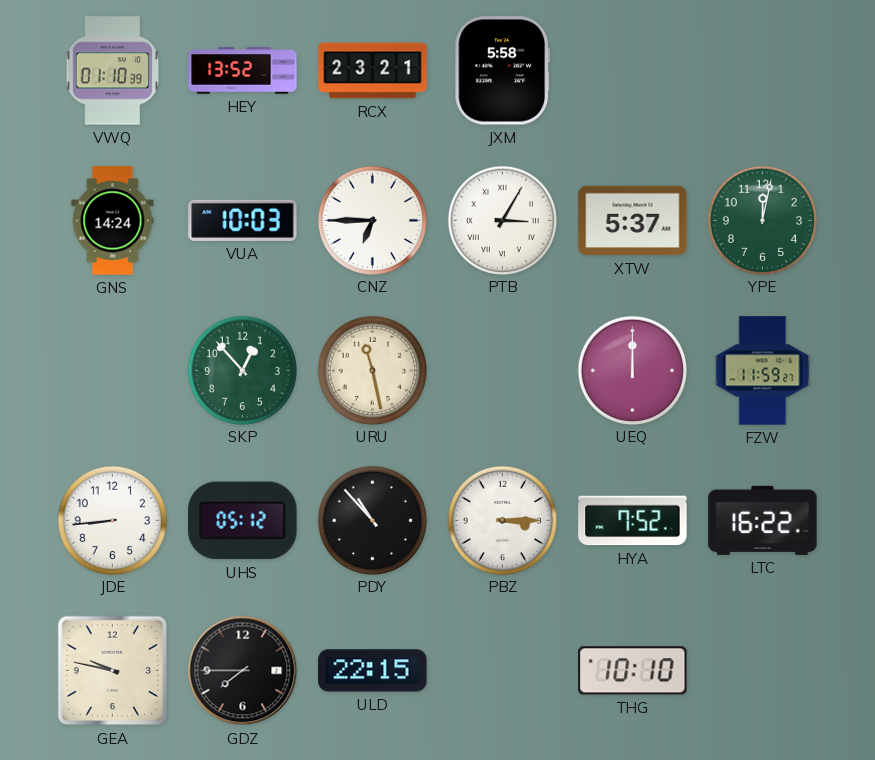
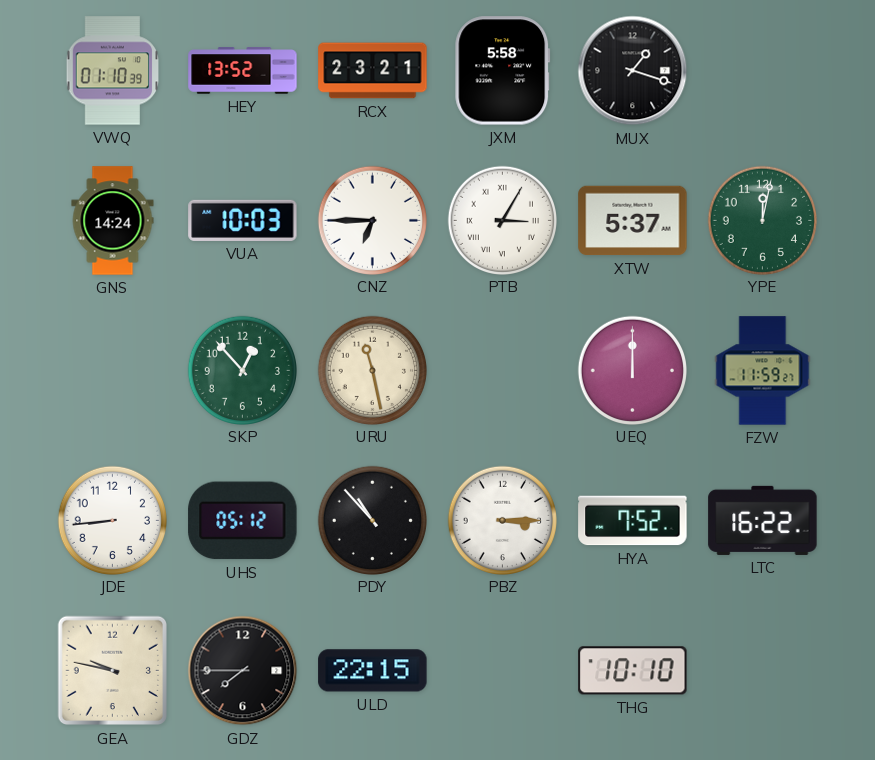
MUX: none -> 1:18
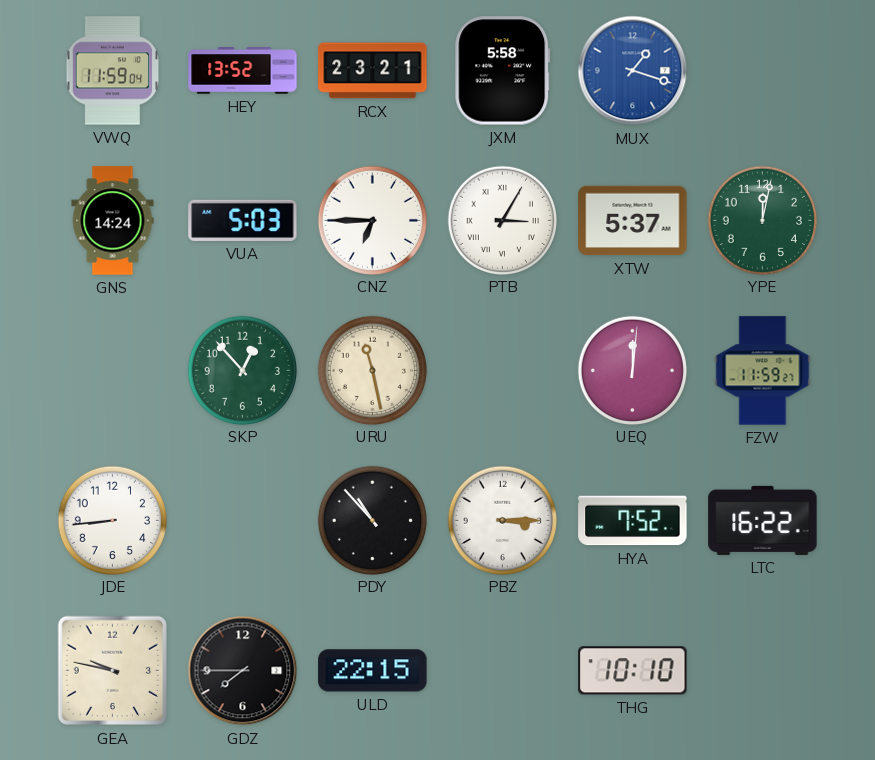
VWQ: 01:10 -> 11:59
MUX dial: black -> blue
VUA: 10:03 -> 5:03
UEQ: 12:00 -> 12:01
UHS: 05:12 -> none
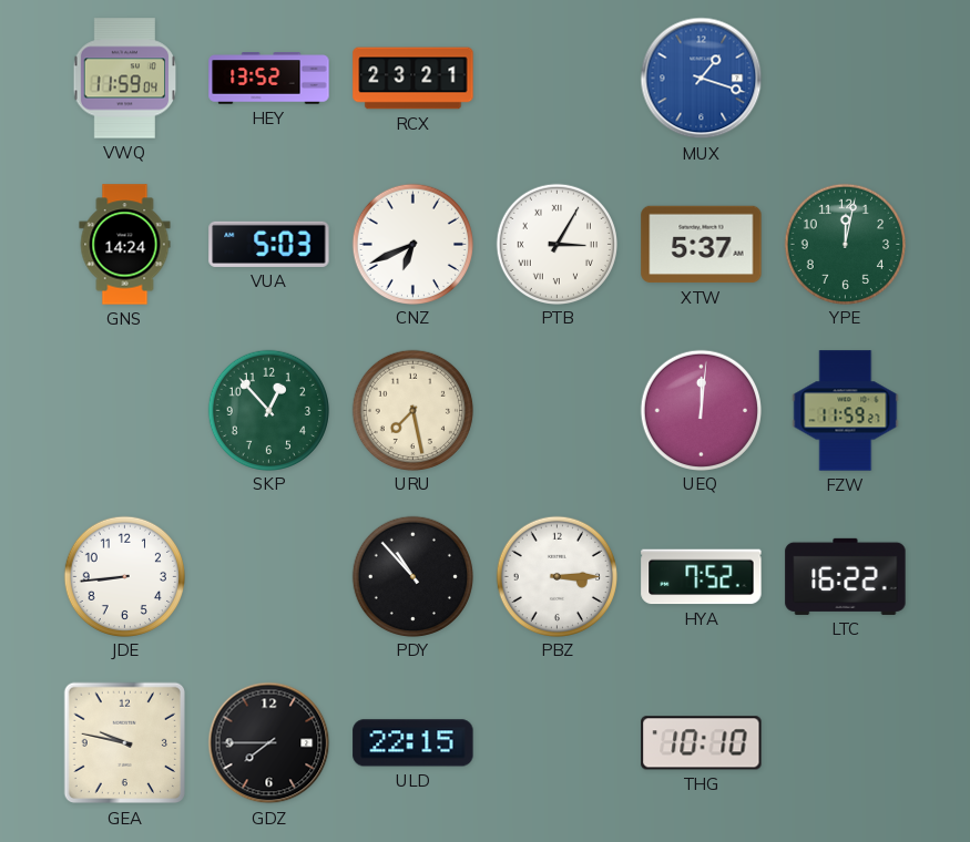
JXM: 5:58 -> none
CNZ: 6:45 -> 6:41
URU: 11:28 -> 7:28
